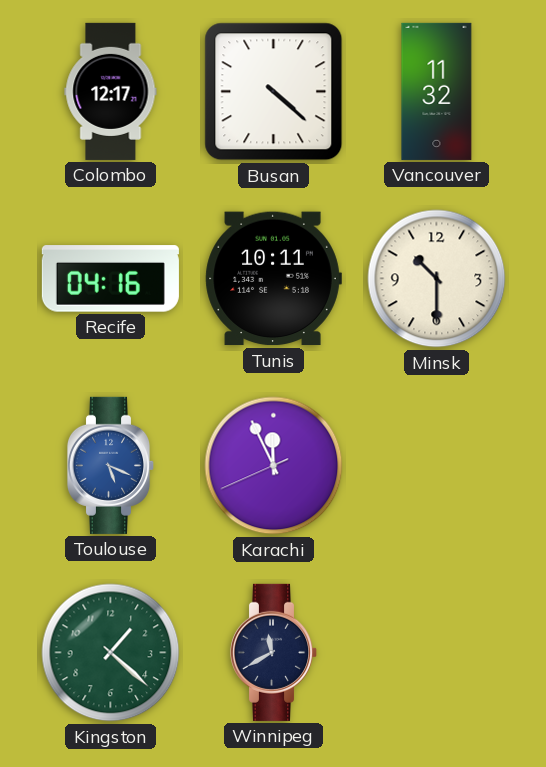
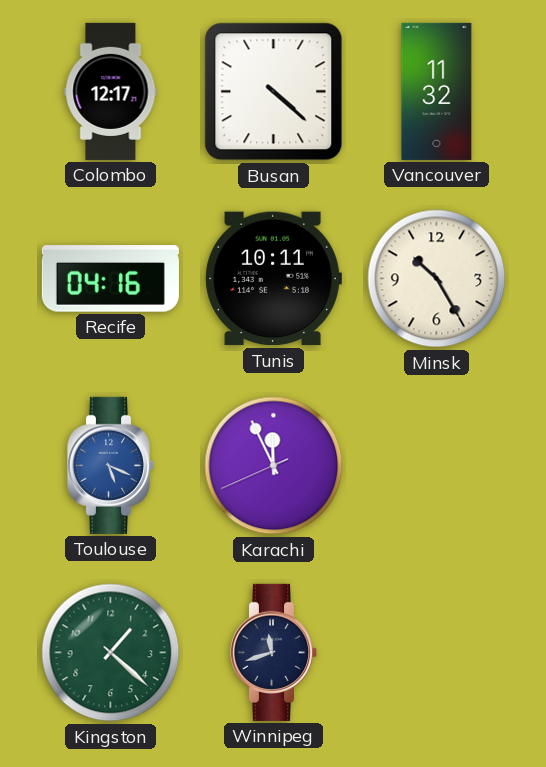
Minsk: 10:30 -> 10:25
Winnipeg: 11:40 -> 11:42
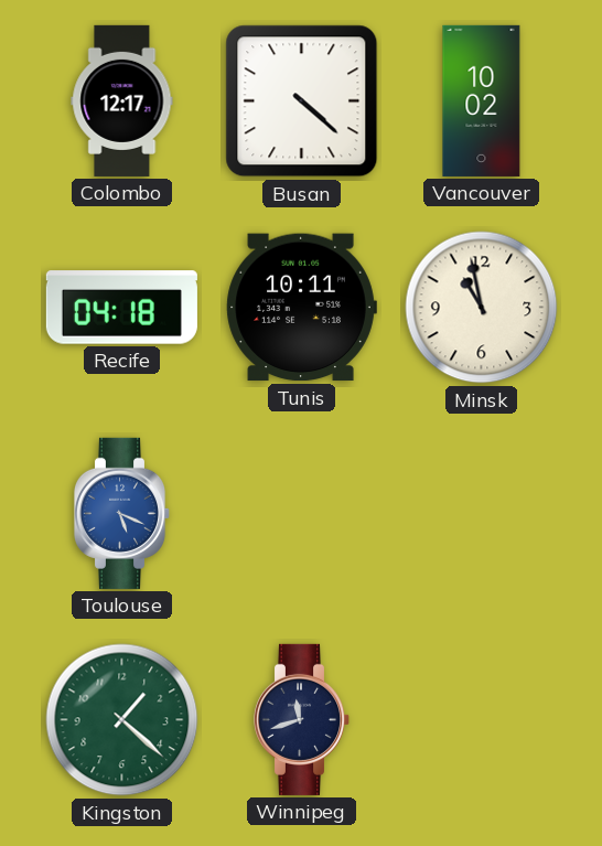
Vancouver: 11:32 -> 10:02
Recife: 04:16 -> 04:18
Minsk: 10:25 -> 10:58
Karachi: 11:55 -> none
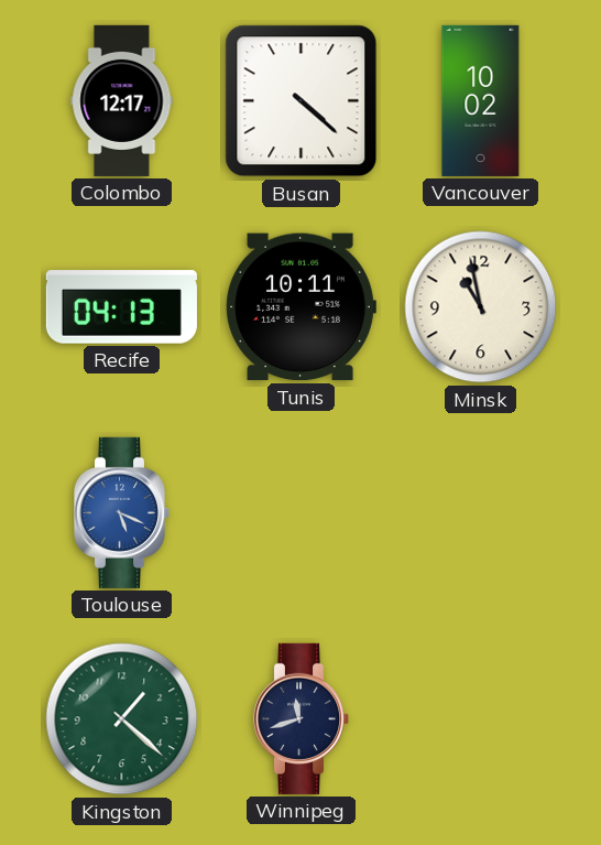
Recife: 04:18 -> 04:13
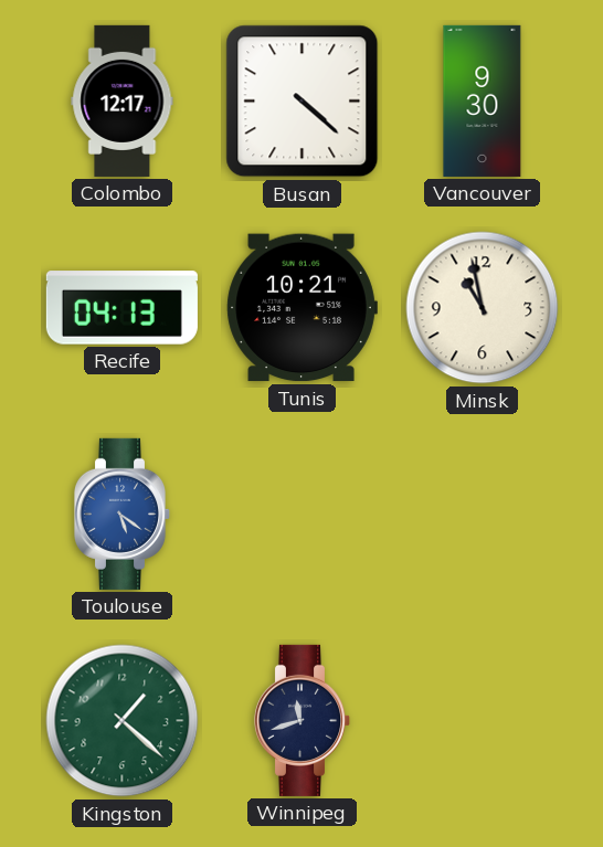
Vancouver: 10:02 -> 9:30
Tunis: 10:11 -> 10:21
Toulouse: 5:19 -> 5:21
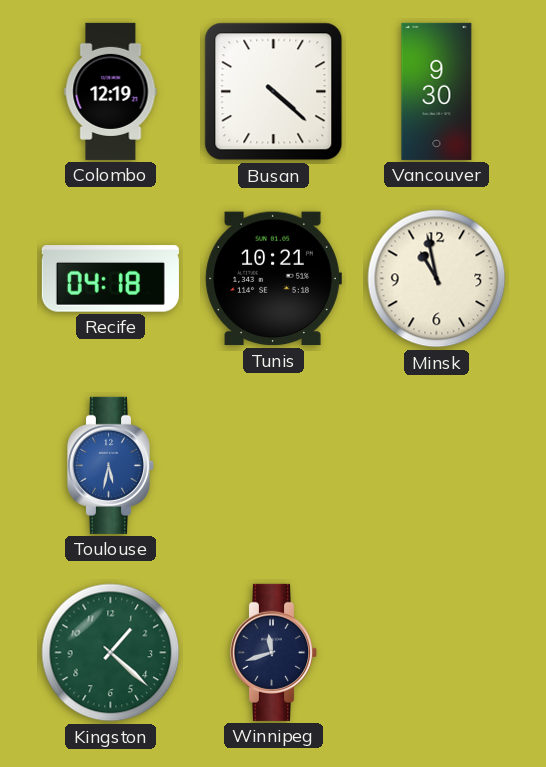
Colombo: 12:17 -> 12:19
Recife: 04:13 -> 04:18
Toulouse: 5:21 -> 5:32
